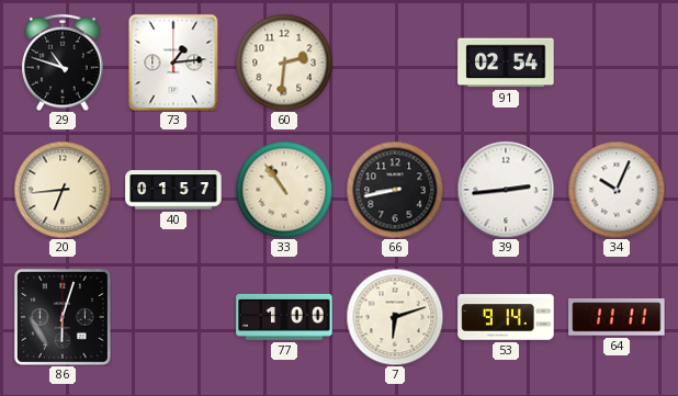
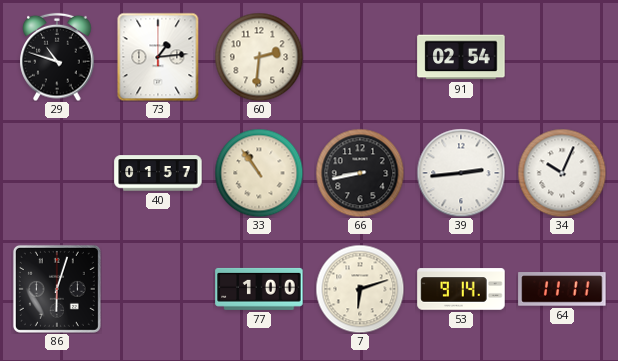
20: 6:44 -> none
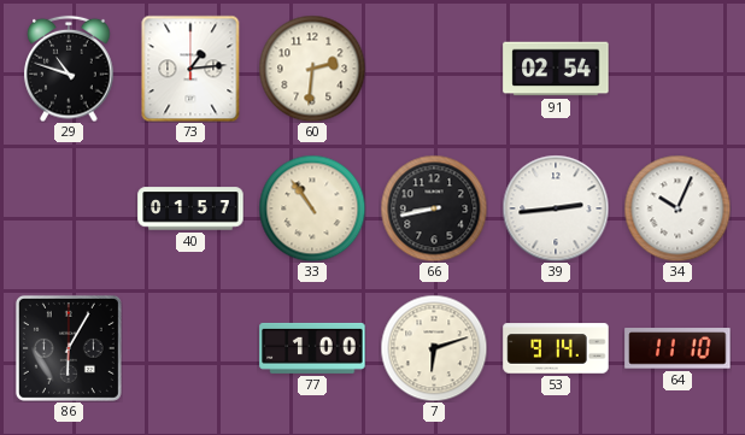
86: 6:03 -> 6:05
64: 11:11 -> 11:10
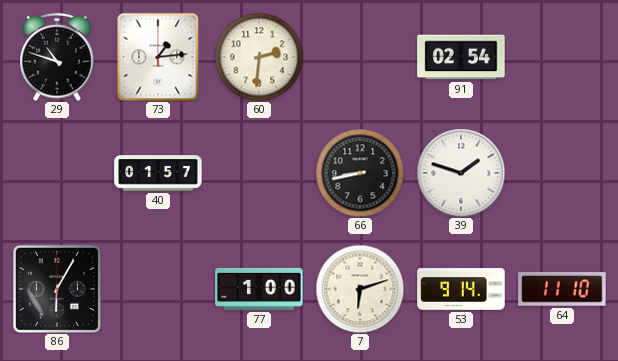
33: 10:54 -> none
39: 2:44 -> 1:48
34: 10:04 -> none
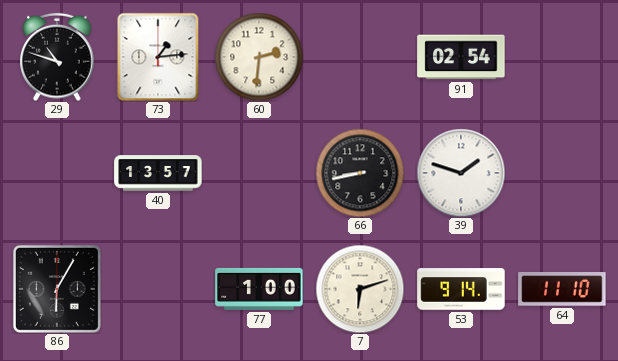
40: 01:57 -> 13:57
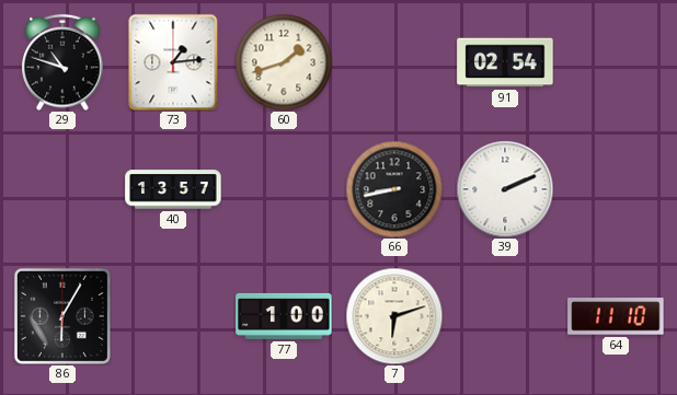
60: 2:31 -> 1:42
39: 1:48 -> 2:11
53: 9:14 -> none
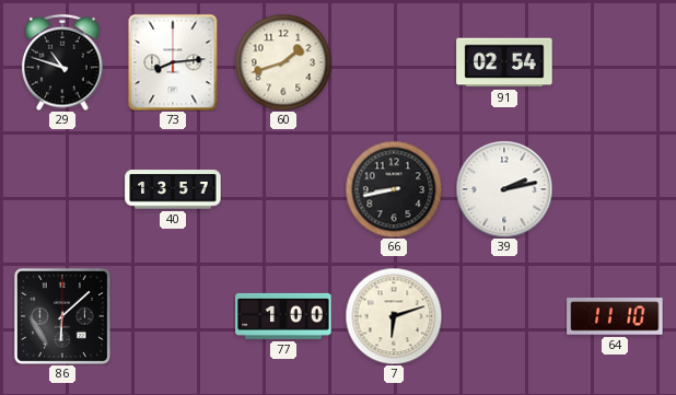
73: 1:14 -> 8:14
39: 2:11 -> 2:13
86: 6:05 -> 6:08
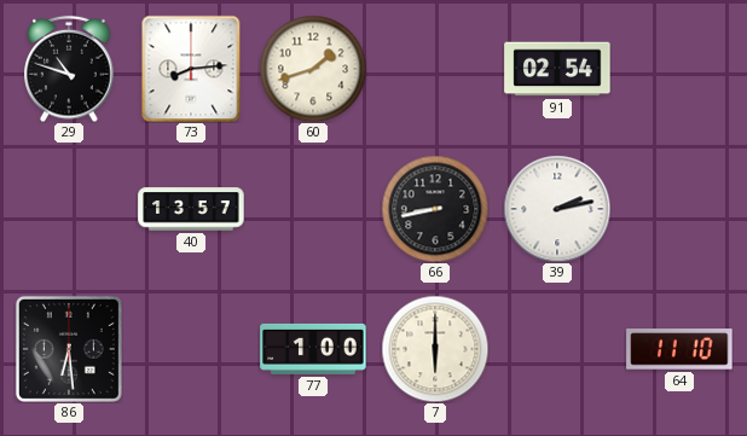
86: 6:08 -> 6:29
7: 6:12 -> 6:00
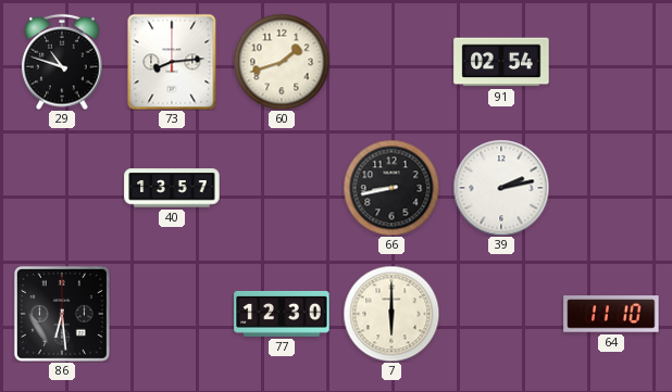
77: 1:00 -> 12:30
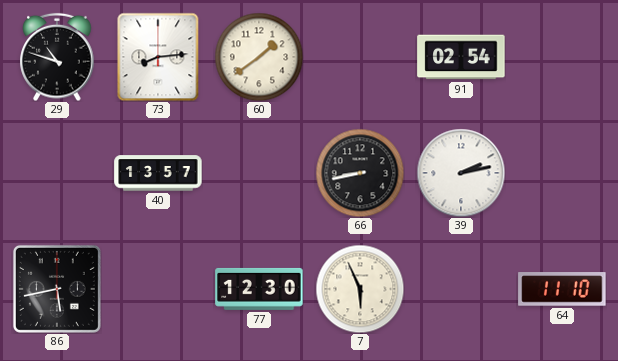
60: 1:42 -> 1:39
86: 6:29 -> 5:43
7: 6:00 -> 5:56
